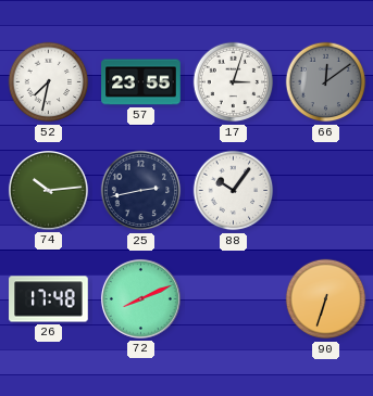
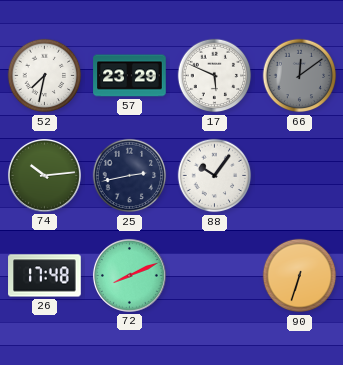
57: 23:55 -> 23:29
17: 3:03 -> 5:49
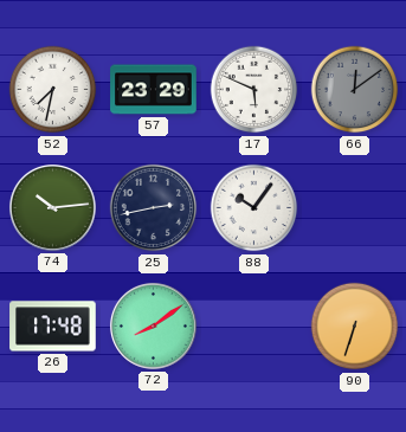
72: 8:11 -> 8:09
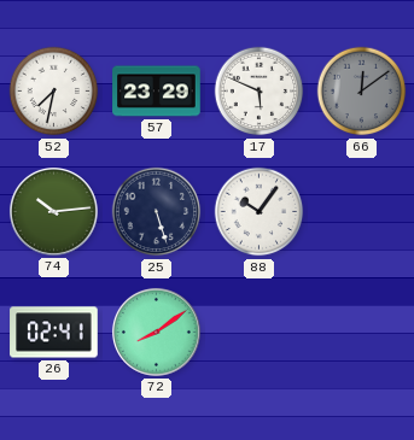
25: 2:43 -> 5:27
26: 17:48 -> 02:41
90: 6:33 -> none
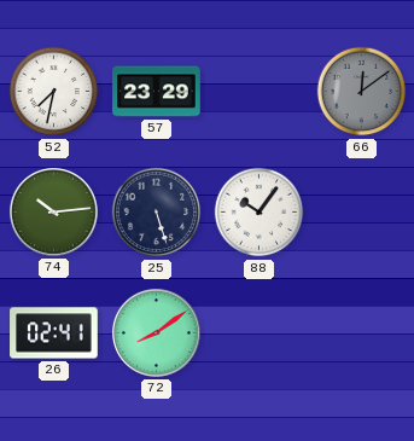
17: 5:49 -> none
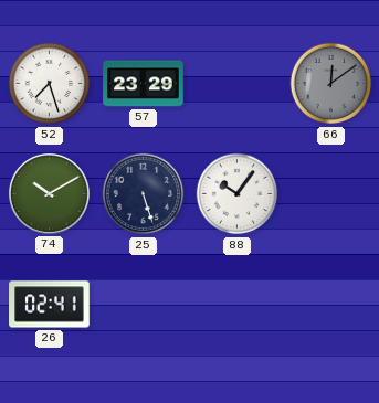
52: 7:32 -> 7:27
74: 10:14 -> 10:10
72: 8:09 -> none
